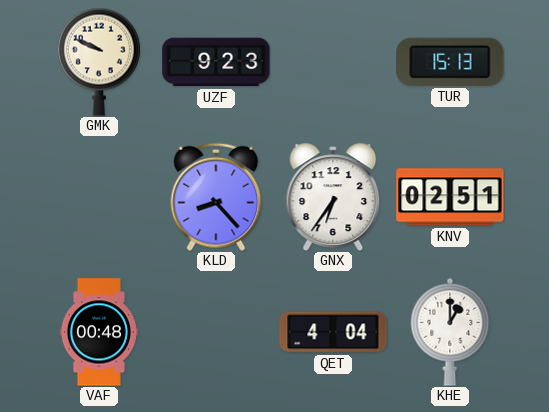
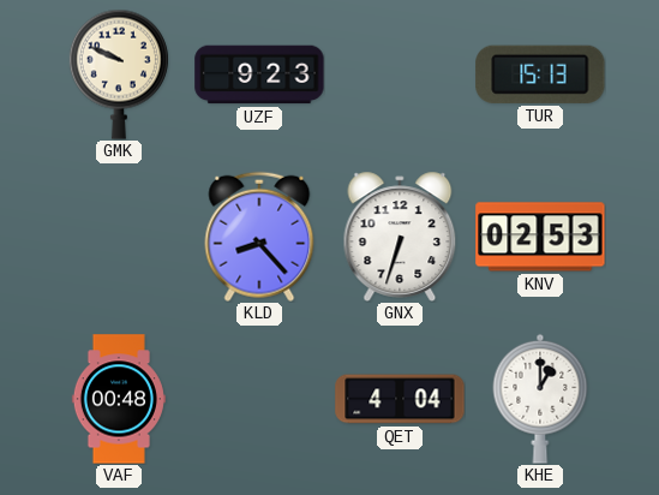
GNX: 6:36 -> 6:33
KNV: 02:51 -> 02:53
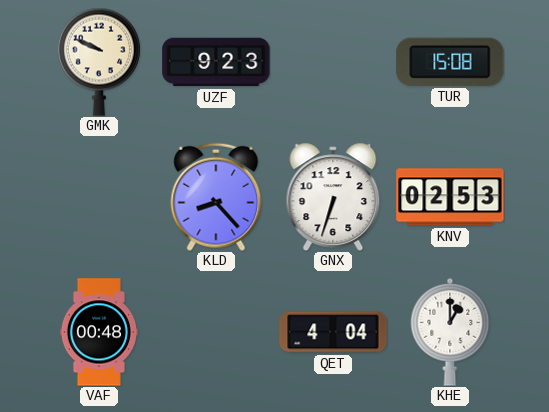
TUR: 15:13 -> 15:08
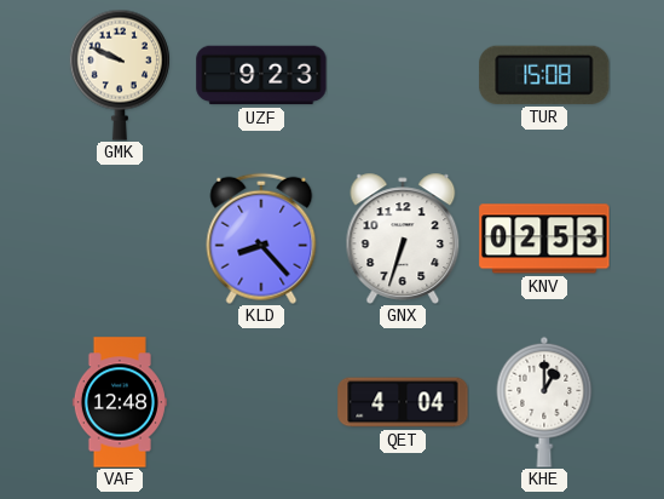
VAF: 00:48 -> 12:48
